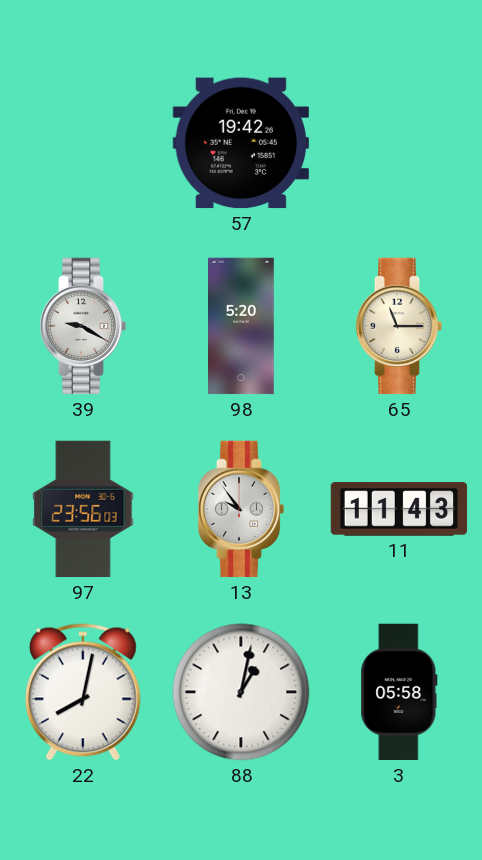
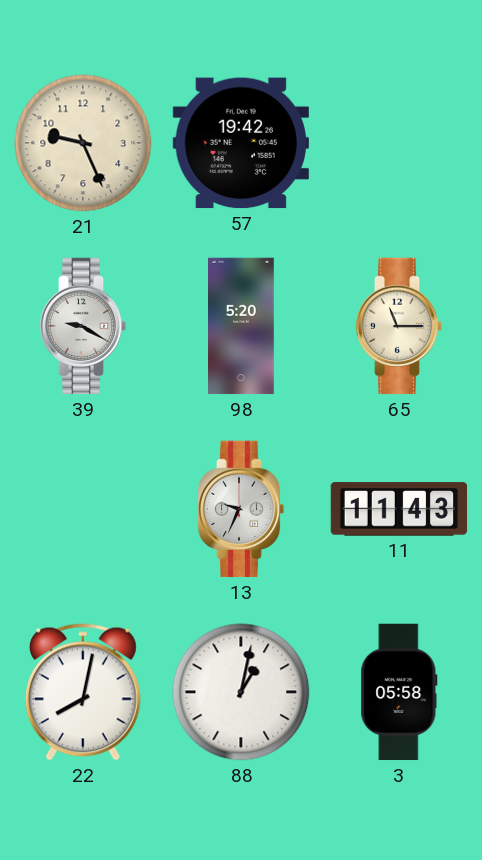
21: none -> 9:26
97: 23:56 -> none
13: 9:54 -> 9:34
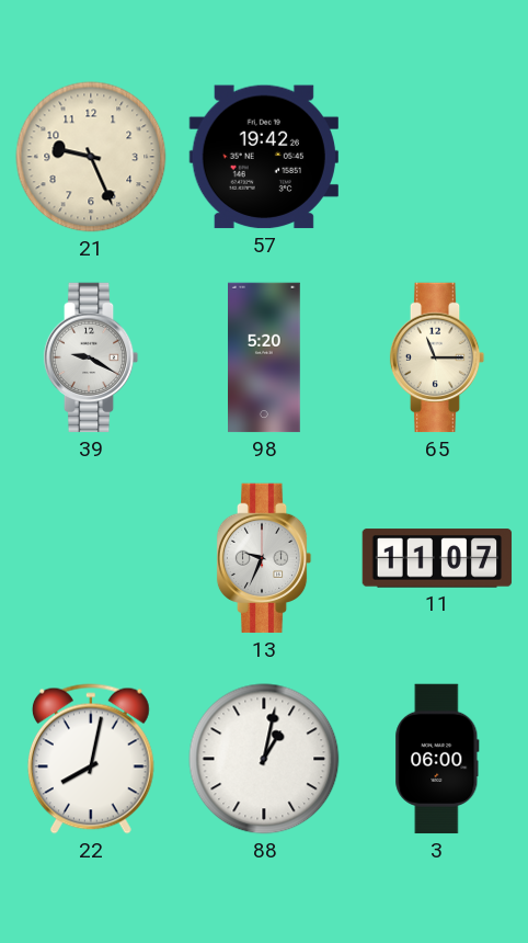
11: 11:43 -> 11:07
3: 05:58 -> 06:00
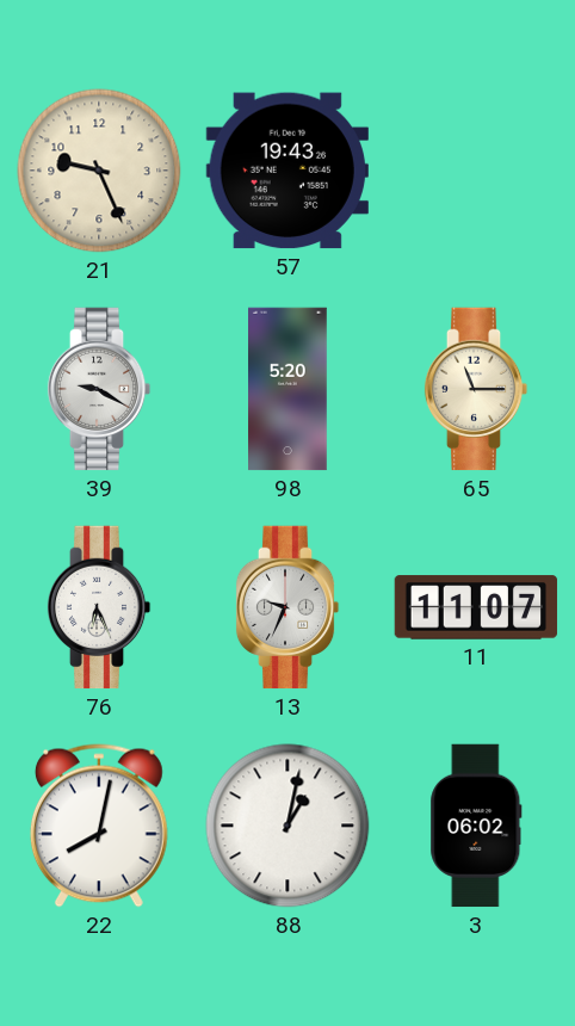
57: 19:42 -> 19:43
76: none -> 6:26
3: 06:00 -> 06:02
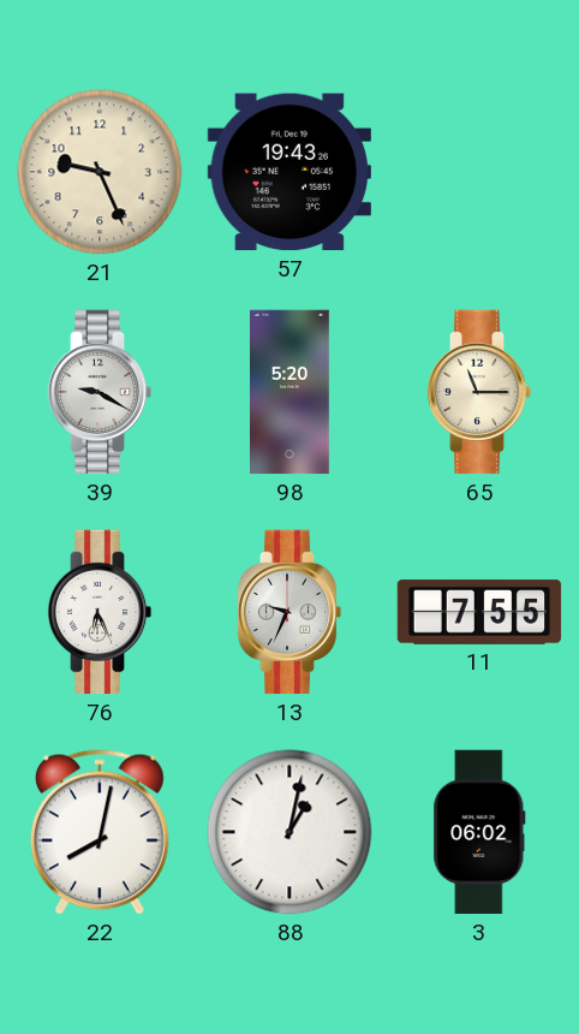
11: 11:07 -> 7:55
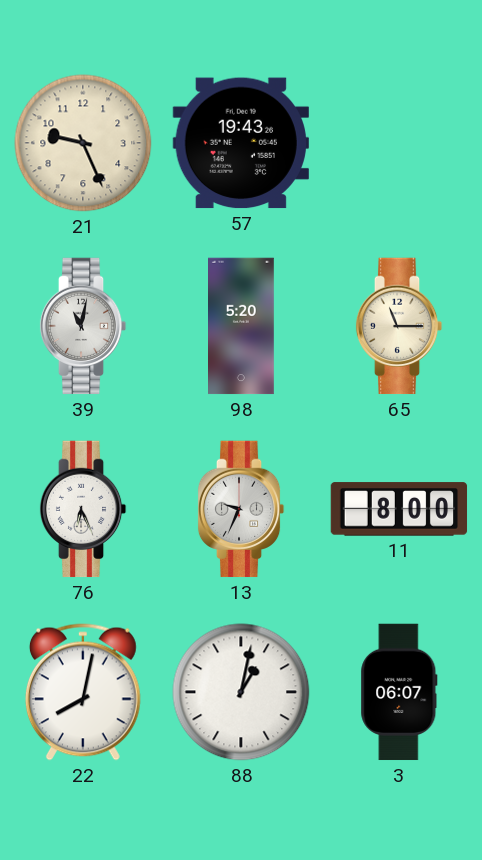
39: 9:20 -> 11:02
11: 7:55 -> 8:00
3: 06:02 -> 06:07
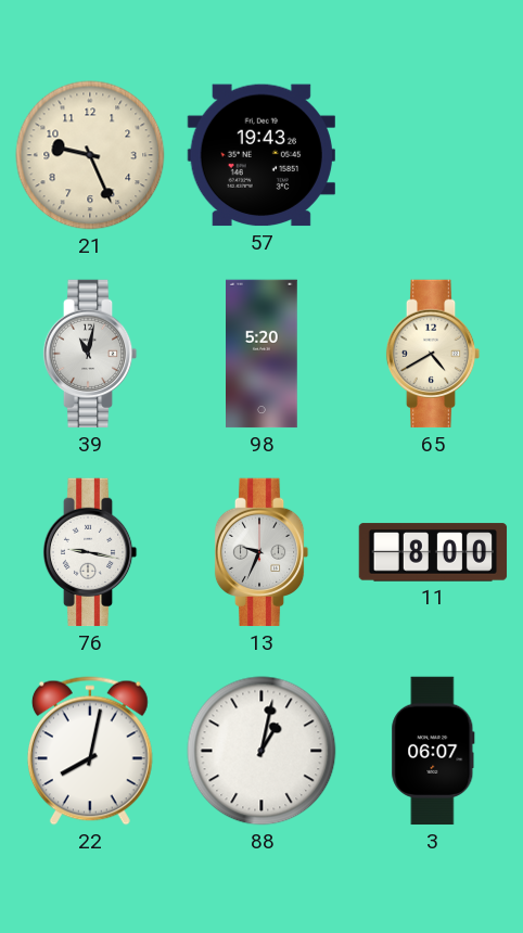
65: 11:15 -> 4:40
76: 6:26 -> 9:17
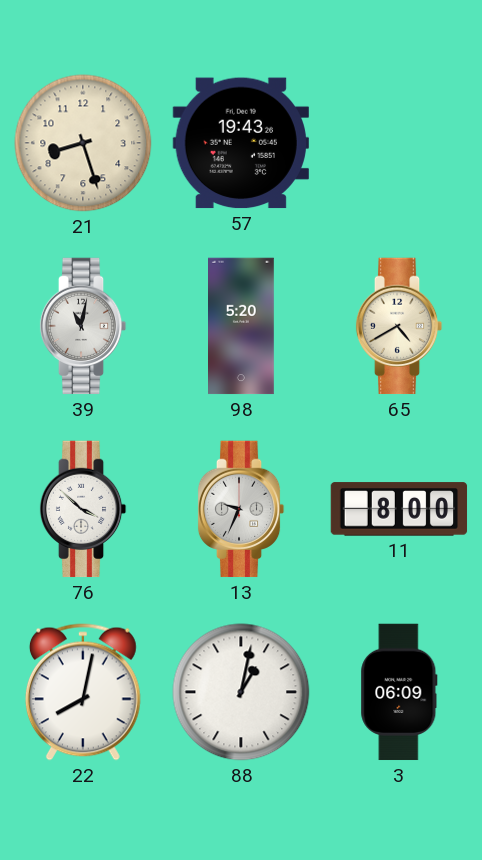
21: 9:26 -> 8:27
76: 9:17 -> 3:52
3: 06:07 -> 06:09
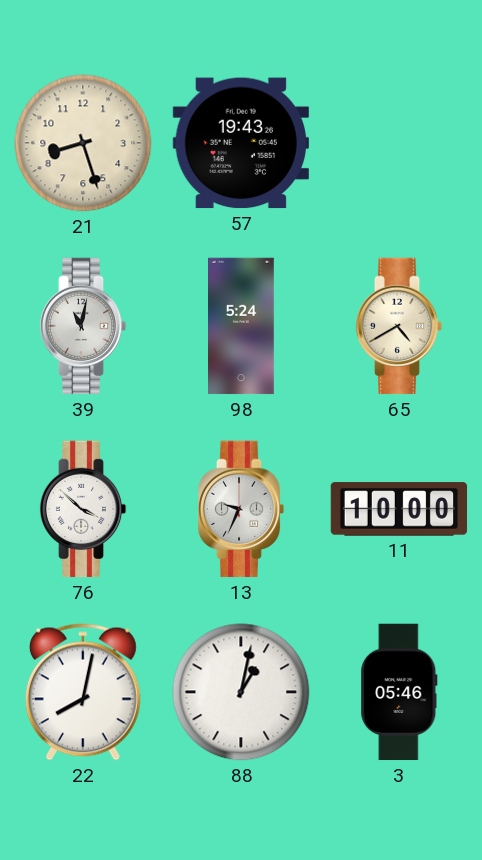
98: 5:20 -> 5:24
11: 8:00 -> 10:00
3: 06:09 -> 05:46
